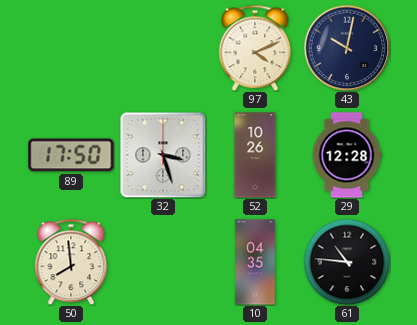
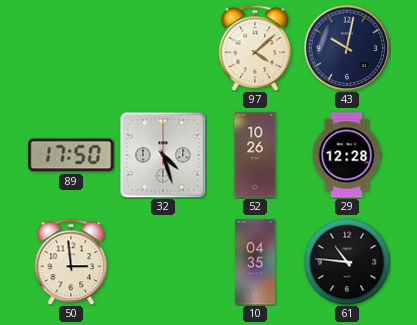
97: 4:11 -> 4:08
32: 3:27 -> 4:27
50: 7:59 -> 2:59
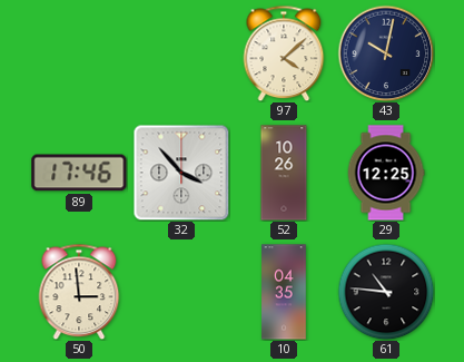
89: 17:50 -> 17:46
32: 4:27 -> 3:53
29: 12:28 -> 12:25
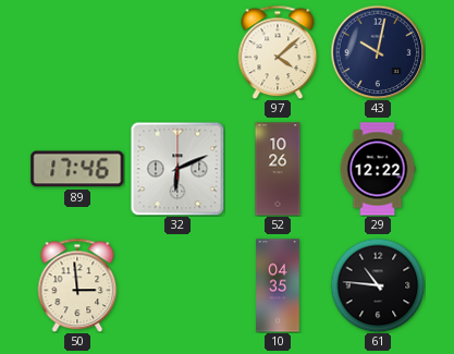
32: 3:53 -> 6:11
29: 12:25 -> 12:22
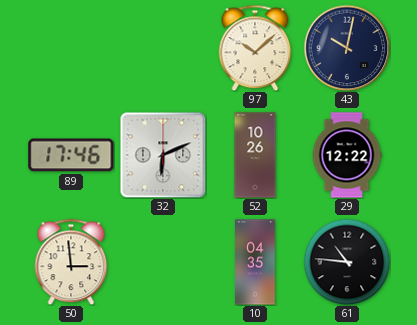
97: 4:08 -> 10:08
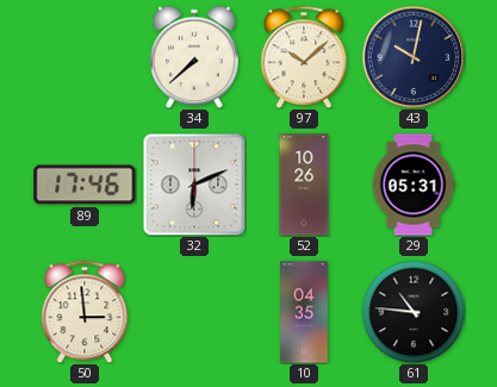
34: none -> 7:38
29: 12:22 -> 05:31
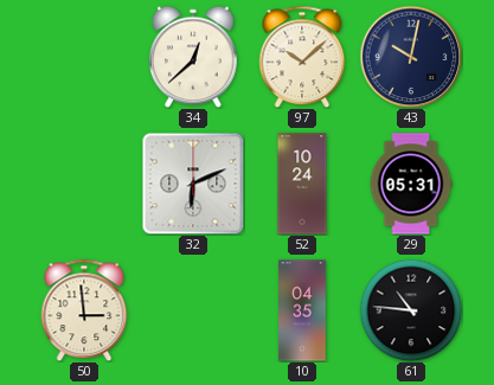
34: 7:38 -> 12:38
89: 17:46 -> none
52: 10:26 -> 10:24
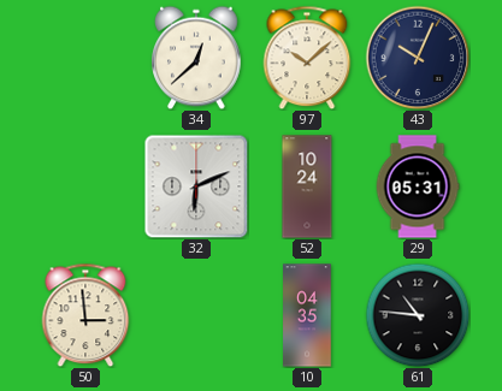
43: 10:02 -> 10:04
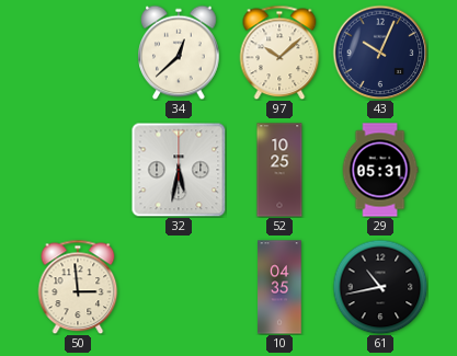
32: 6:11 -> 5:32
52: 10:24 -> 10:25
61: 10:46 -> 10:43
